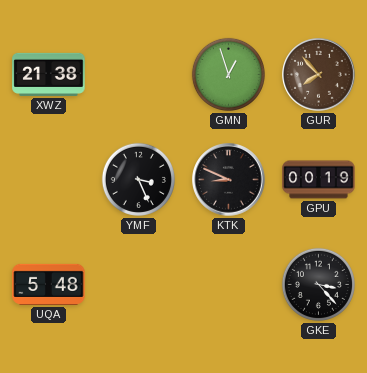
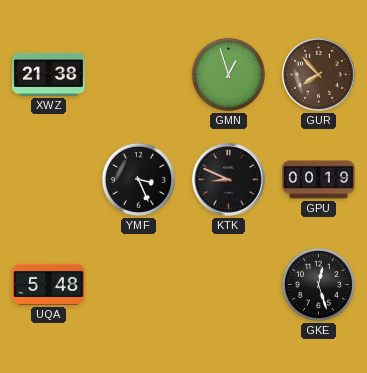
GKE: 3:23 -> 12:27
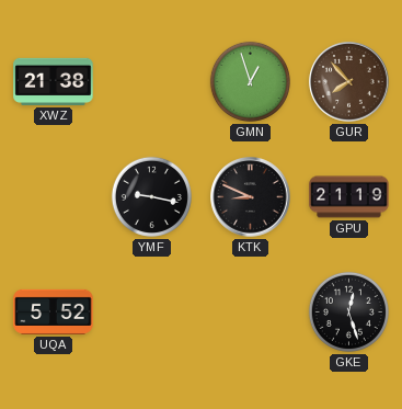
YMF: 3:26 -> 9:17
GPU: 00:19 -> 21:19
UQA: 5:48 -> 5:52
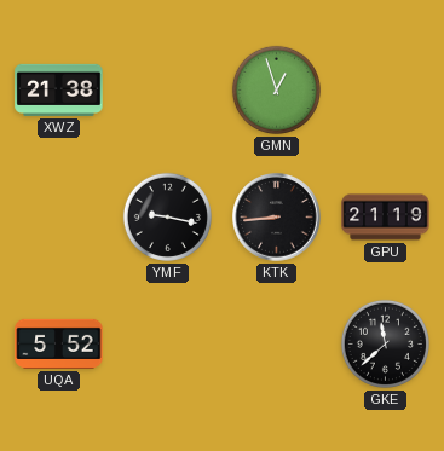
GUR: 7:53 -> none
KTK: 8:49 -> 8:44
GKE: 12:27 -> 11:38
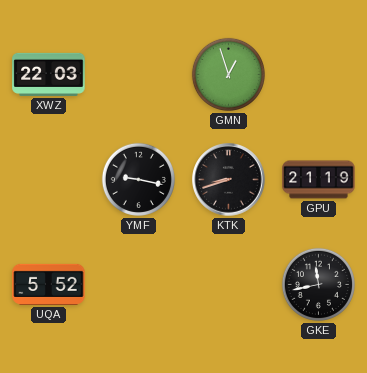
XWZ: 21:38 -> 22:03
KTK: 8:44 -> 8:42
GKE: 11:38 -> 11:43
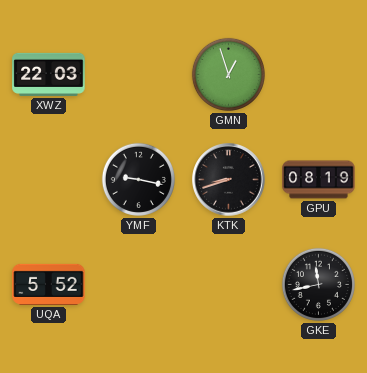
GPU: 21:19 -> 08:19
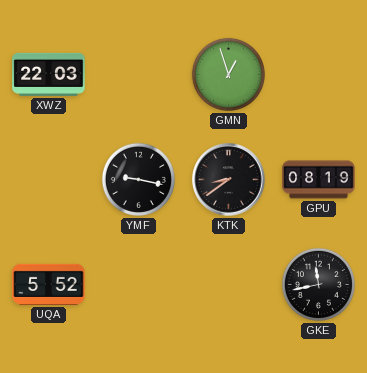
KTK: 8:42 -> 8:39
